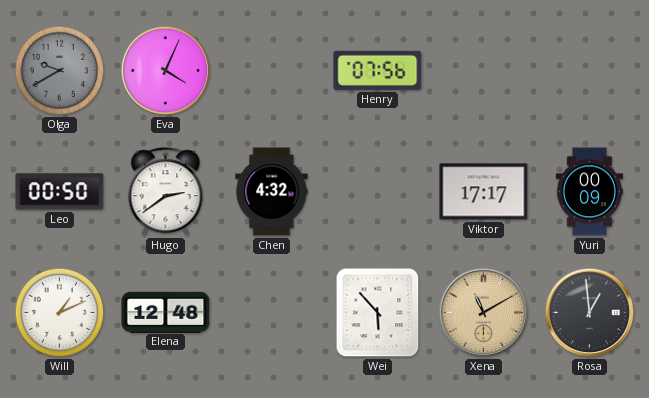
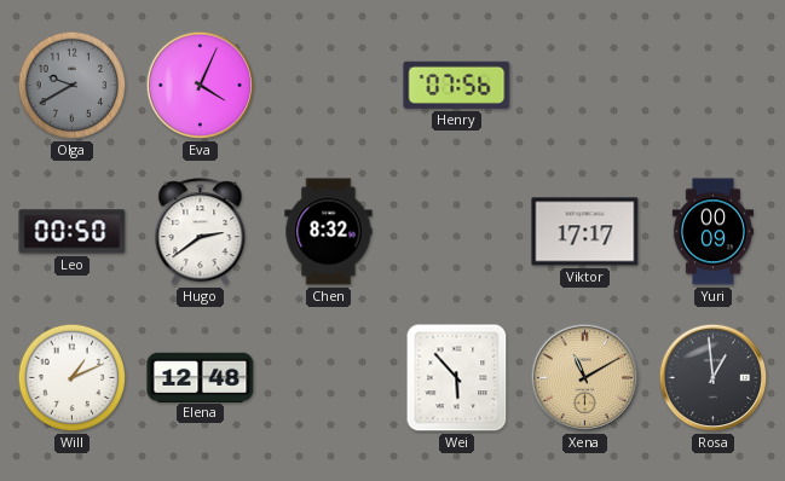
Chen: 4:32 -> 8:32
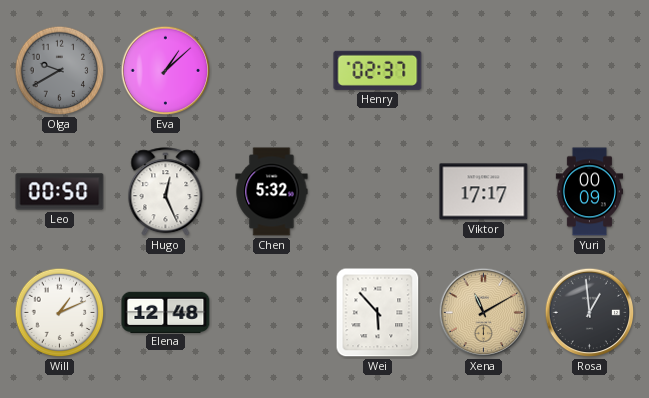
Eva: 4:04 -> 1:08
Henry: 07:56 -> 02:37
Hugo: 2:39 -> 12:26
Chen: 8:32 -> 5:32
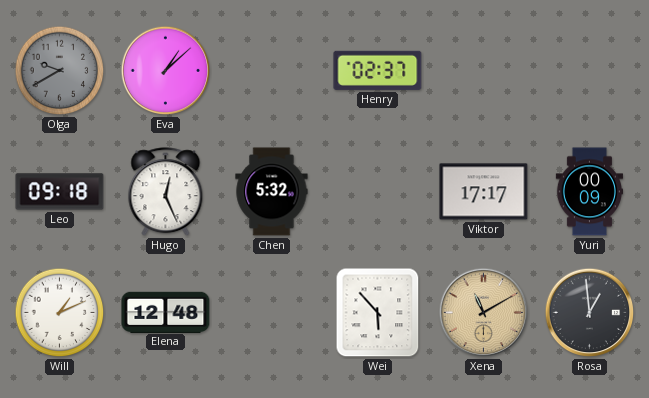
Leo: 00:50 -> 09:18
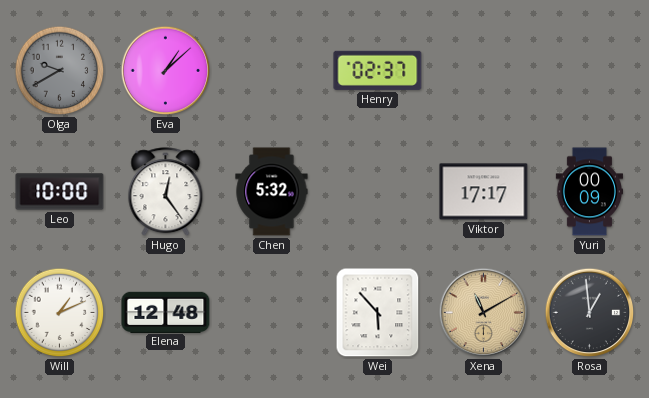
Leo: 09:18 -> 10:00
Hugo: 12:26 -> 12:24
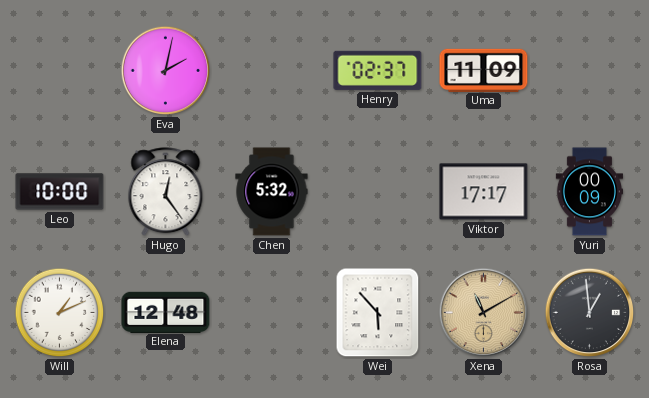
Olga: 9:40 -> none
Eva: 1:08 -> 2:02
Uma: none -> 11:09
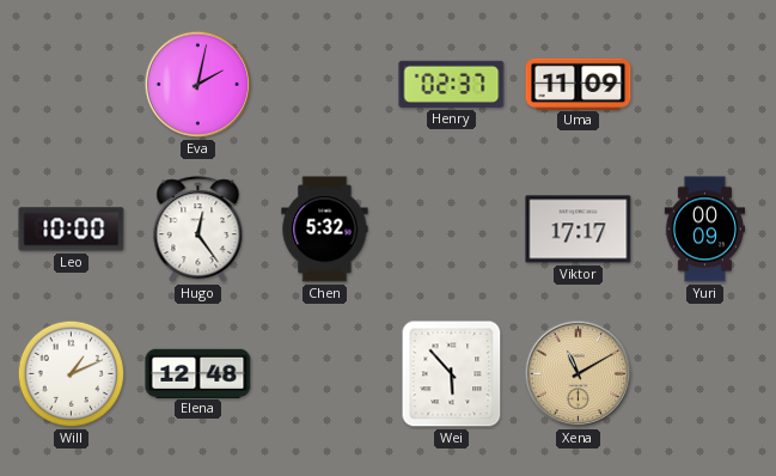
Rosa: 12:59 -> none
